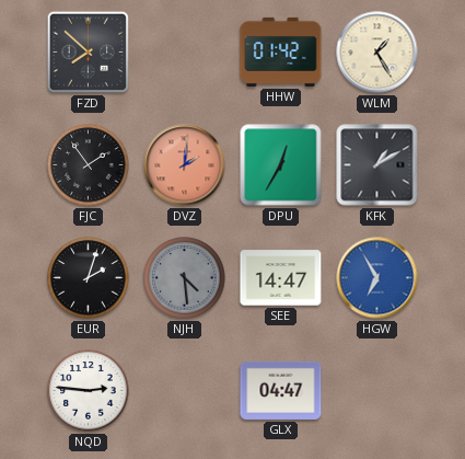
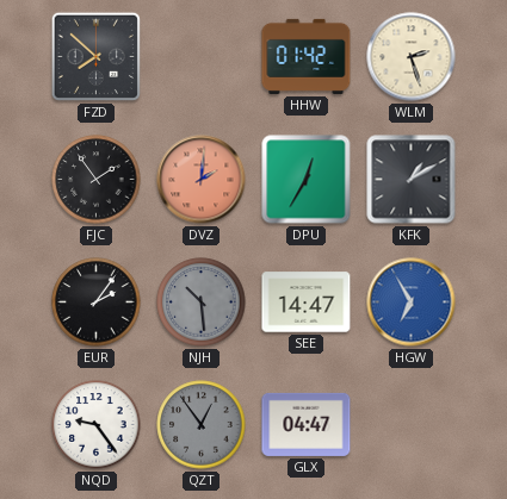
WLM: 1:25 -> 2:27
EUR: 2:03 -> 2:06
NJH: 4:29 -> 10:29
NQD: 2:46 -> 9:24
QZT: none -> 12:54
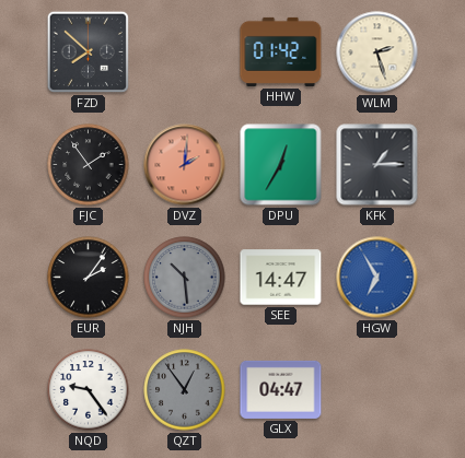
KFK: 1:10 -> 1:15
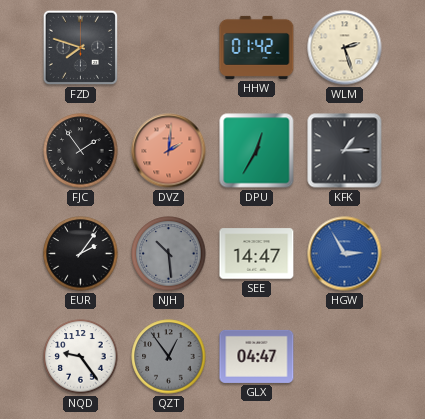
FZD: 7:52 -> 7:48
HGW: 6:55 -> 2:55
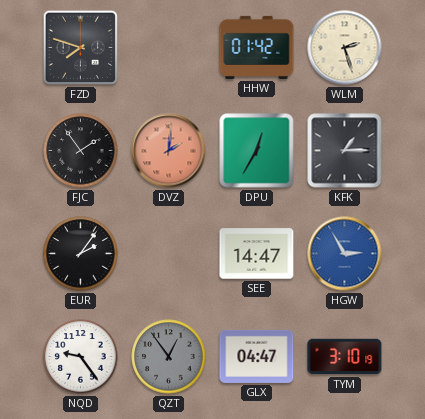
NJH: 10:29 -> none
TYM: none -> 3:10
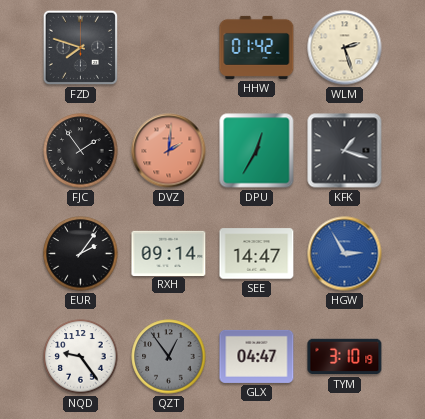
KFK: 1:15 -> 1:18
RXH: none -> 09:14
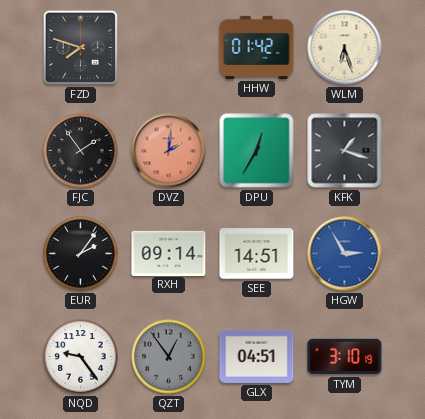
WLM: 2:27 -> 6:27
SEE: 14:47 -> 14:51
GLX: 04:47 -> 04:51
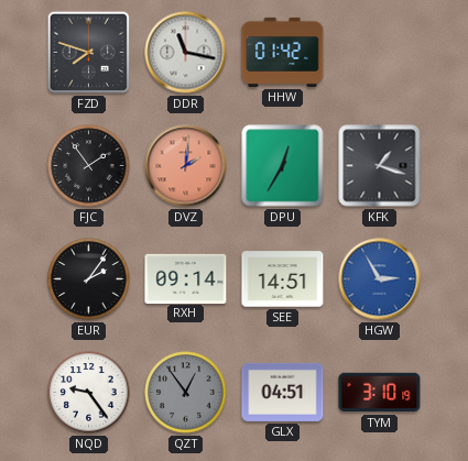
DDR: none -> 11:17
WLM: 6:27 -> none
